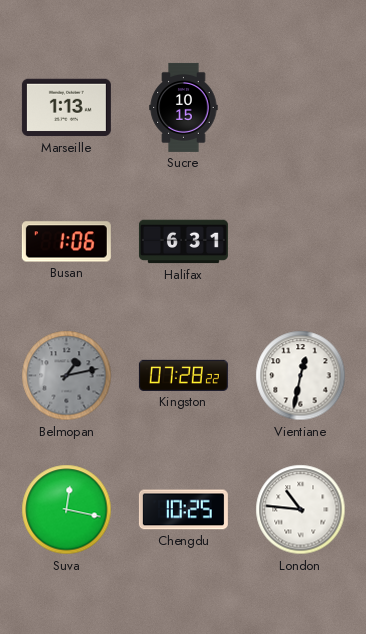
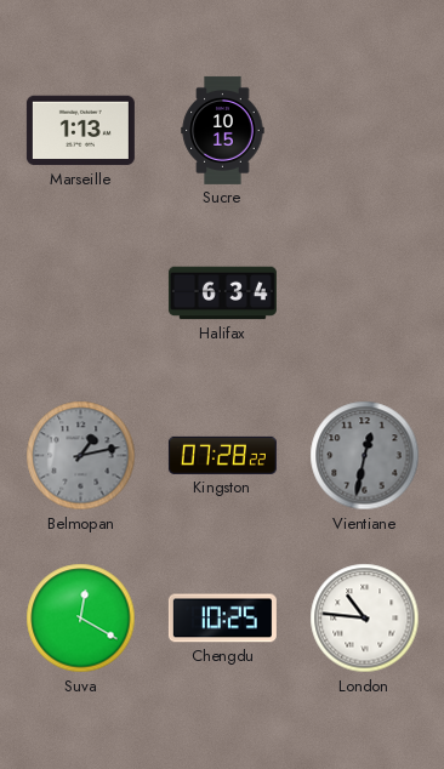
Busan: 1:06 -> none
Halifax: 6:31 -> 6:34
Vientiane dial: white -> grey
Suva: 12:17 -> 12:20
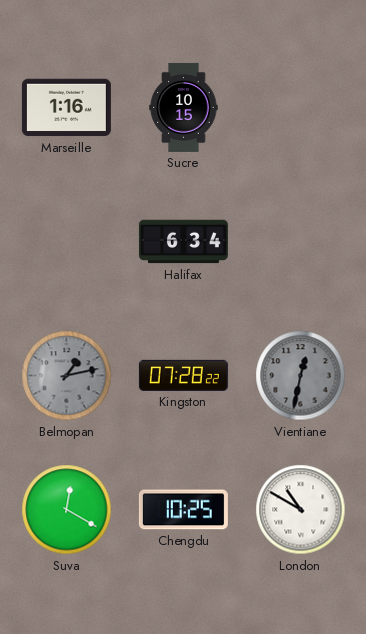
Marseille: 1:13 -> 1:16
London: 10:46 -> 10:50
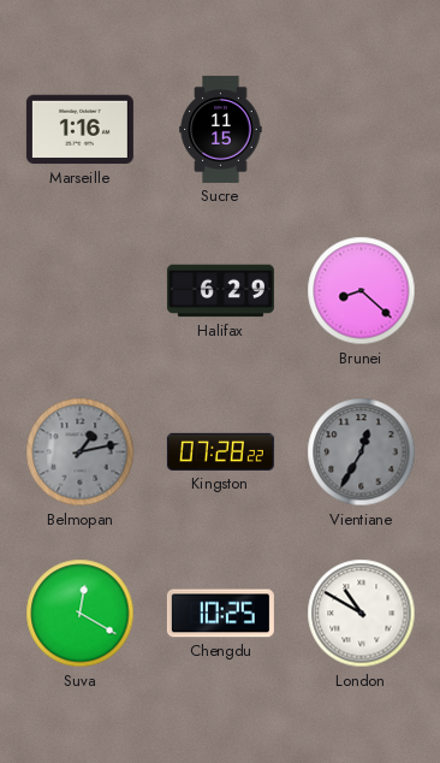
Sucre: 10:15 -> 11:15
Halifax: 6:34 -> 6:29
Brunei: none -> 8:22
Vientiane: 12:32 -> 12:35
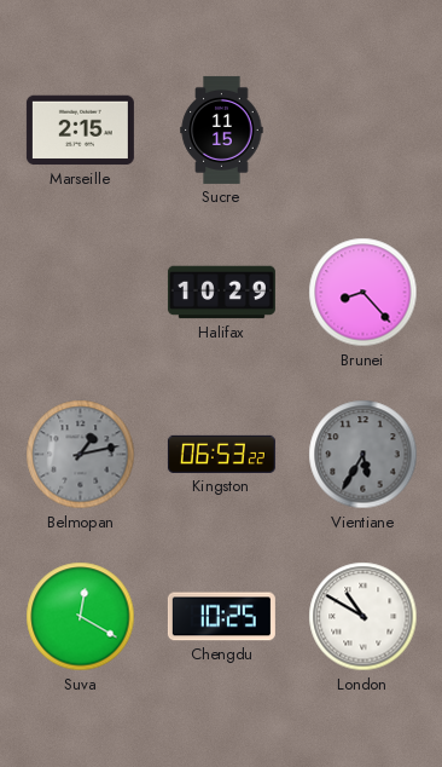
Marseille: 1:16 -> 2:15
Halifax: 6:29 -> 10:29
Brunei: 8:22 -> 8:23
Kingston: 07:28 -> 06:53
Vientiane: 12:35 -> 5:35
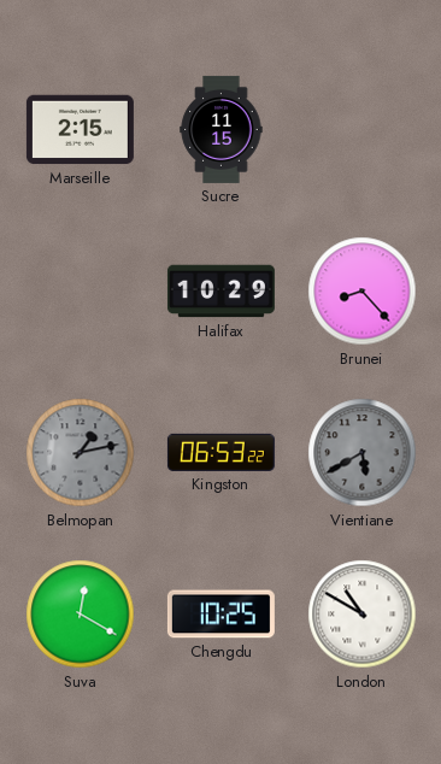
Vientiane: 5:35 -> 5:40
